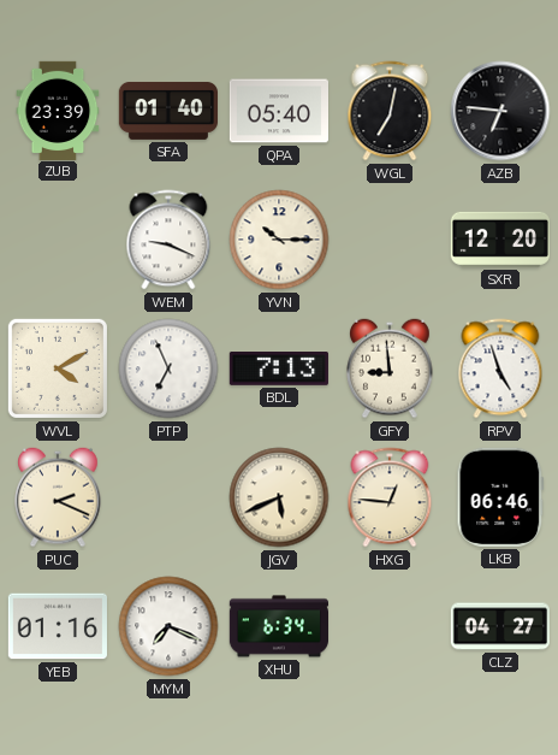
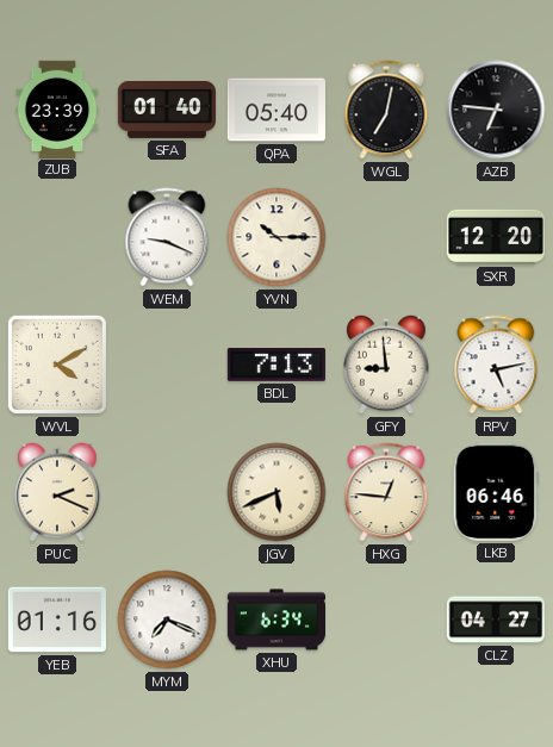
PTP: 6:56 -> none
RPV: 4:57 -> 5:13
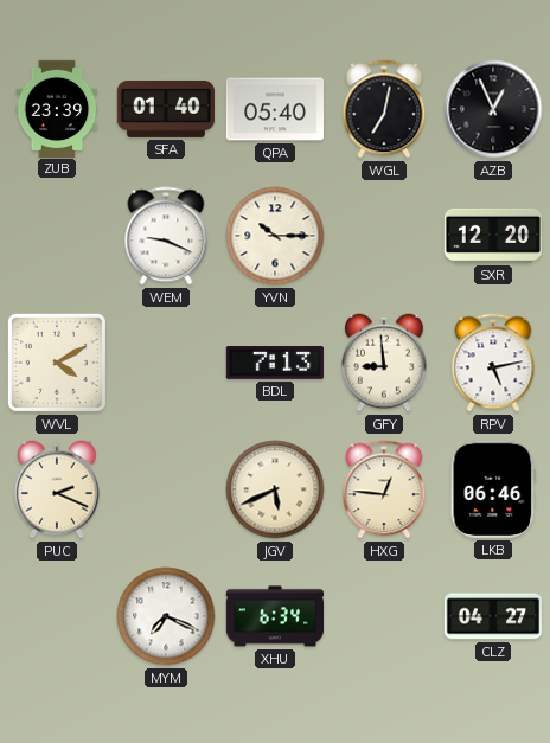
AZB: 6:46 -> 12:56
YEB: 01:16 -> none
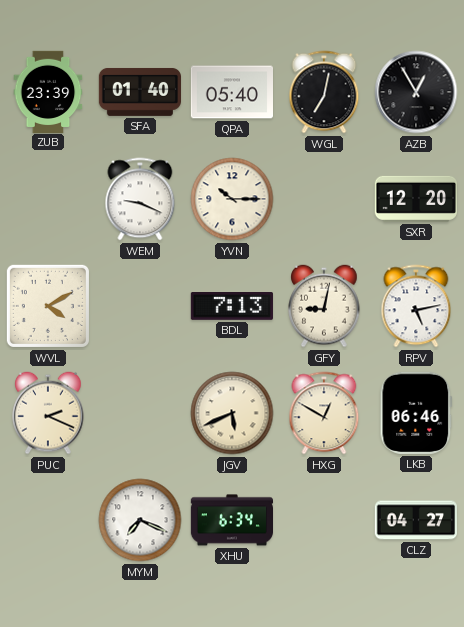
AZB: 12:56 -> 12:55
GFY: 8:59 -> 9:02
HXG: 12:46 -> 12:50
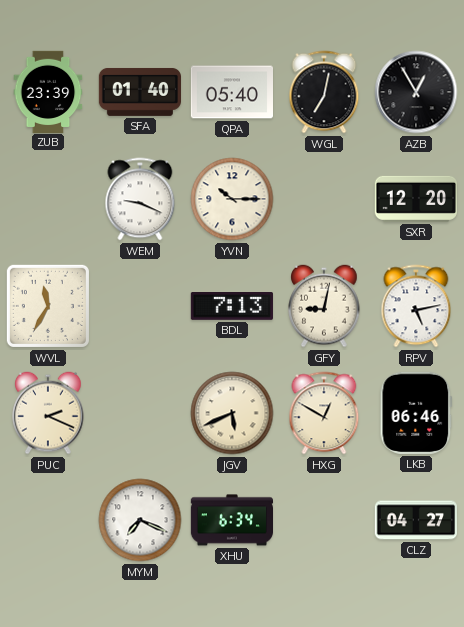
WVL: 4:10 -> 11:35
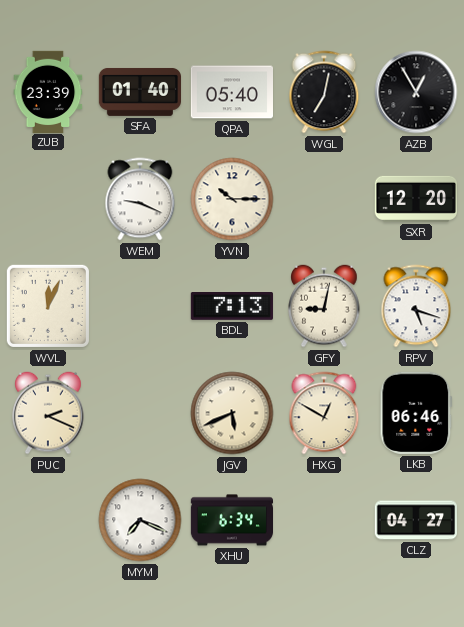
WVL: 11:35 -> 12:04
RPV: 5:13 -> 5:18
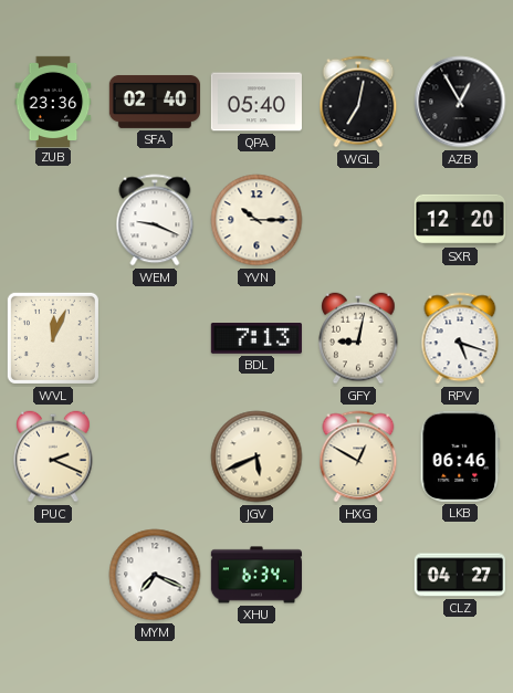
ZUB: 23:39 -> 23:36
SFA: 01:40 -> 02:40
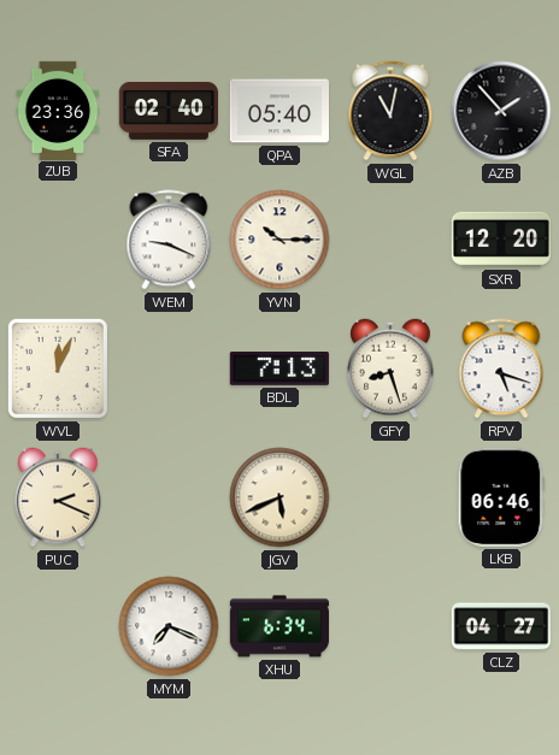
WGL: 7:02 -> 11:02
AZB: 12:55 -> 1:53
GFY: 9:02 -> 8:27
HXG: 12:50 -> none
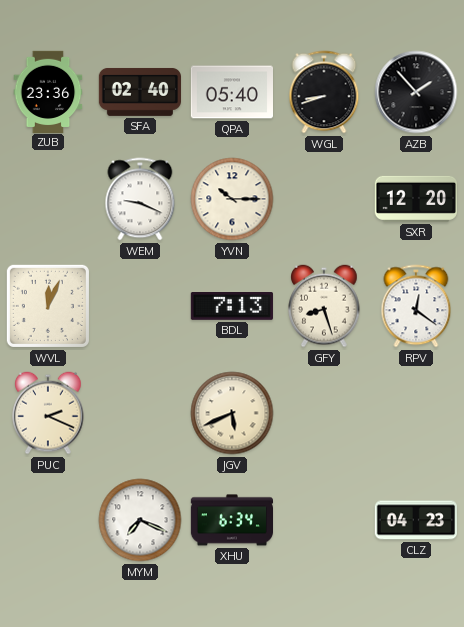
WGL: 11:02 -> 8:42
RPV: 5:18 -> 12:21
LKB: 06:46 -> none
CLZ: 04:27 -> 04:23
